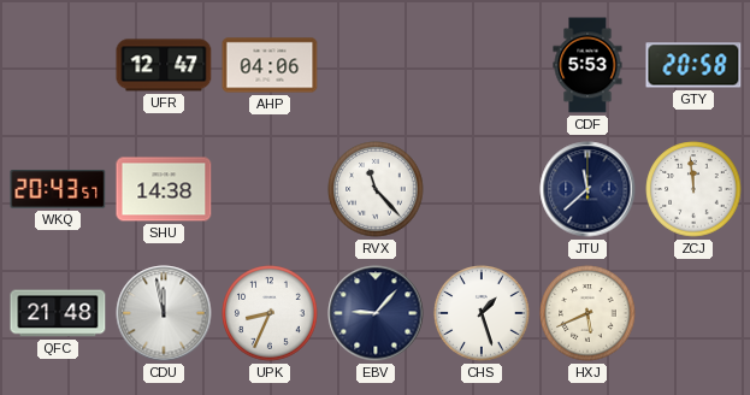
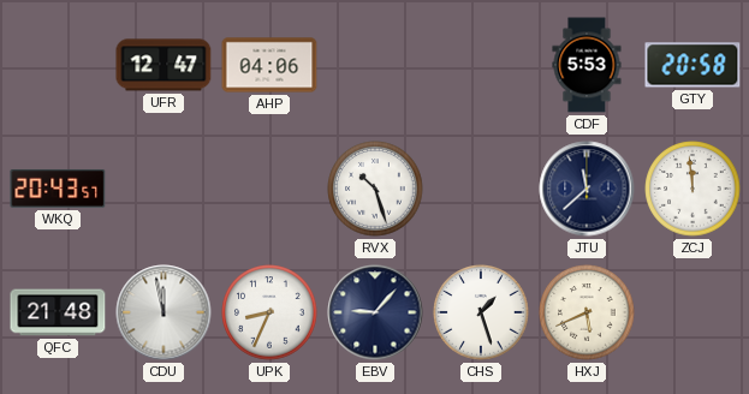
SHU: 14:38 -> none
RVX: 11:23 -> 10:27
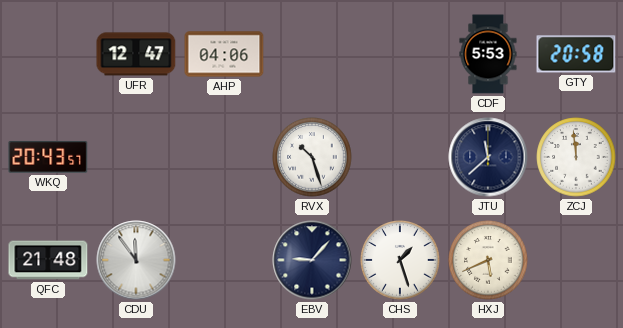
CDU: 11:58 -> 11:54
UPK: 8:34 -> none
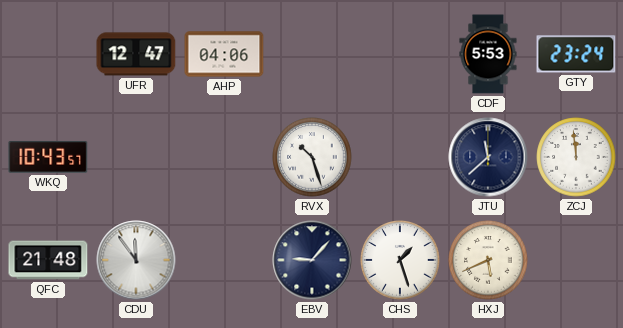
GTY: 20:58 -> 23:24
WKQ: 20:43 -> 10:43
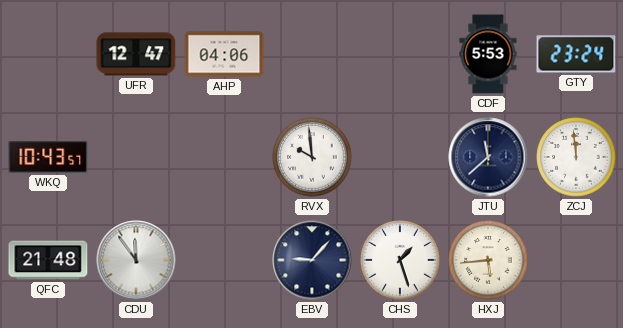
RVX: 10:27 -> 9:59
HXJ: 5:41 -> 5:44
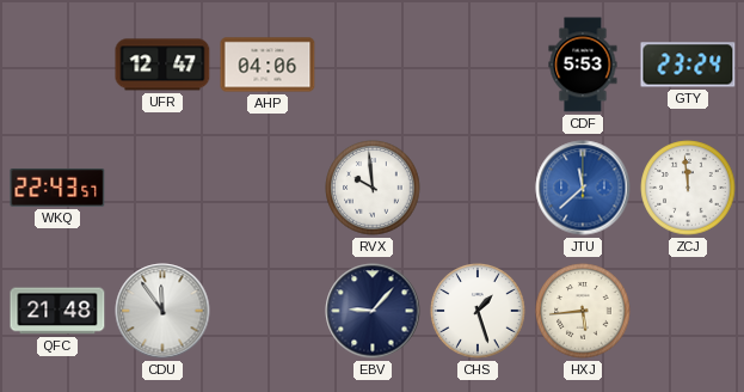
WKQ: 10:43 -> 22:43
JTU dial: navy -> blue
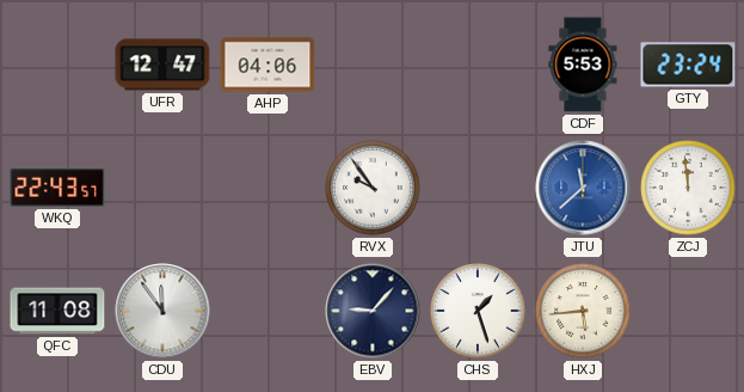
RVX: 9:59 -> 9:54
QFC: 21:48 -> 11:08
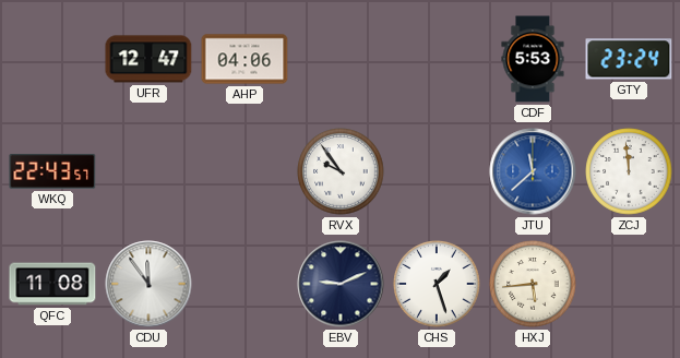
EBV: 9:07 -> 9:11
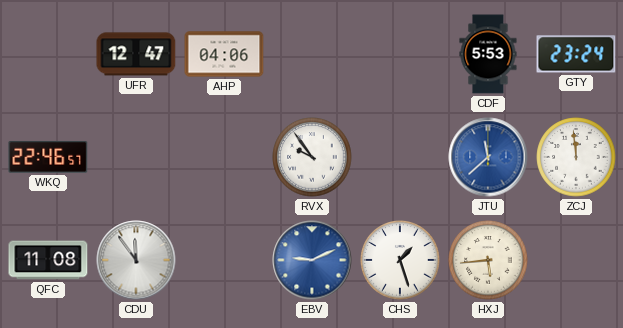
WKQ: 22:43 -> 22:46
EBV dial: navy -> blue
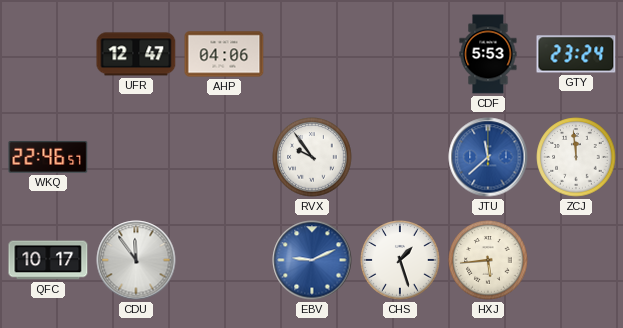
QFC: 11:08 -> 10:17
